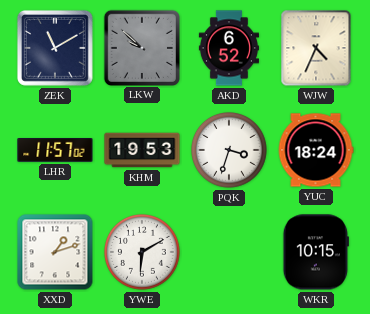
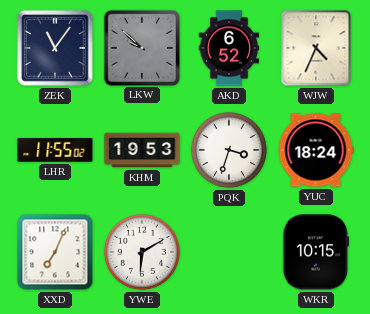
ZEK: 11:10 -> 11:06
LHR: 11:57 -> 11:55
XXD: 1:12 -> 7:04
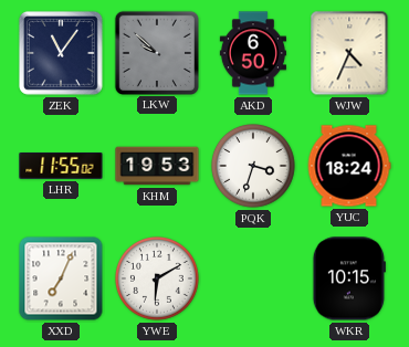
AKD: 6:52 -> 6:50
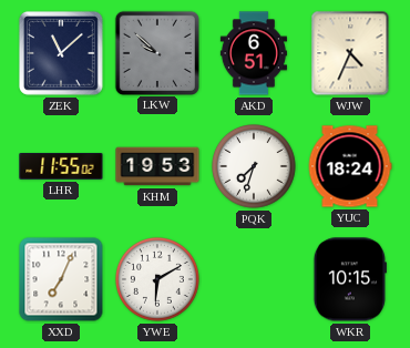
ZEK: 11:06 -> 11:08
AKD: 6:50 -> 6:51
PQK: 3:33 -> 7:33
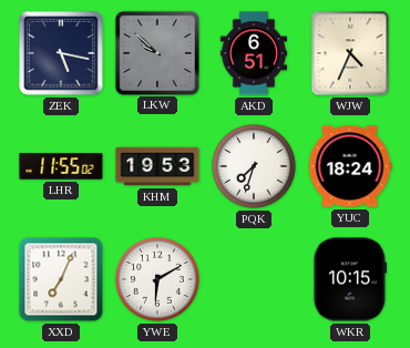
ZEK: 11:08 -> 5:17
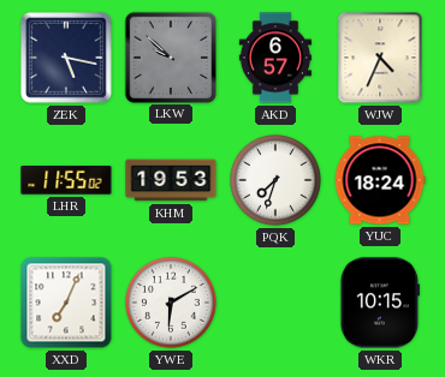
AKD: 6:51 -> 6:57
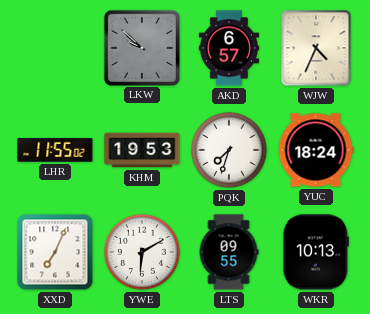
ZEK: 5:17 -> none
LTS: none -> 09:55
WKR: 10:15 -> 10:13
